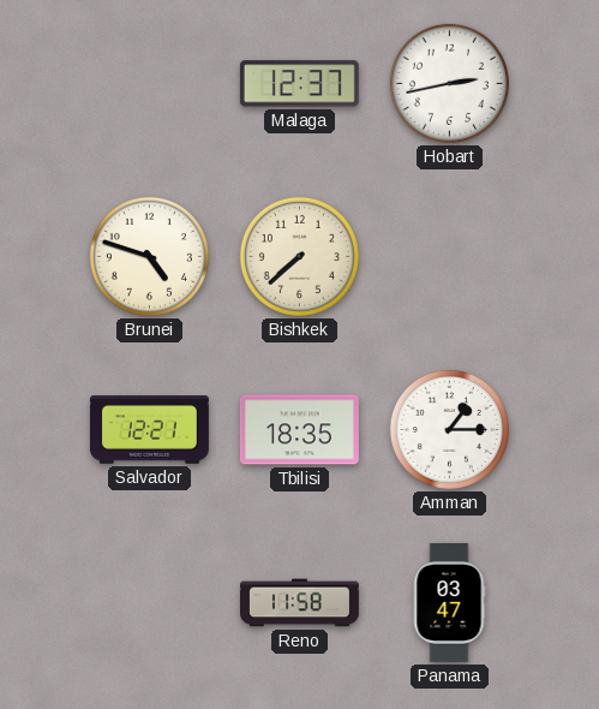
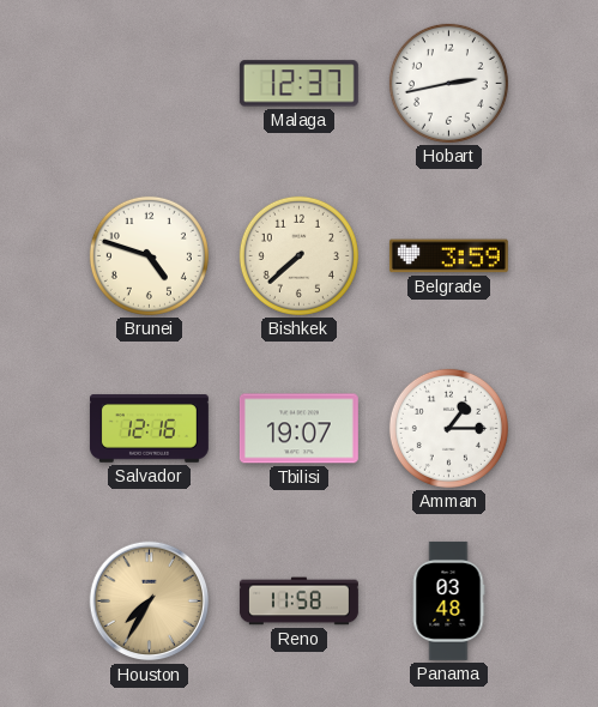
Belgrade: none -> 3:59
Salvador: 12:21 -> 12:16
Tbilisi: 18:35 -> 19:07
Houston: none -> 7:35
Panama: 03:47 -> 03:48
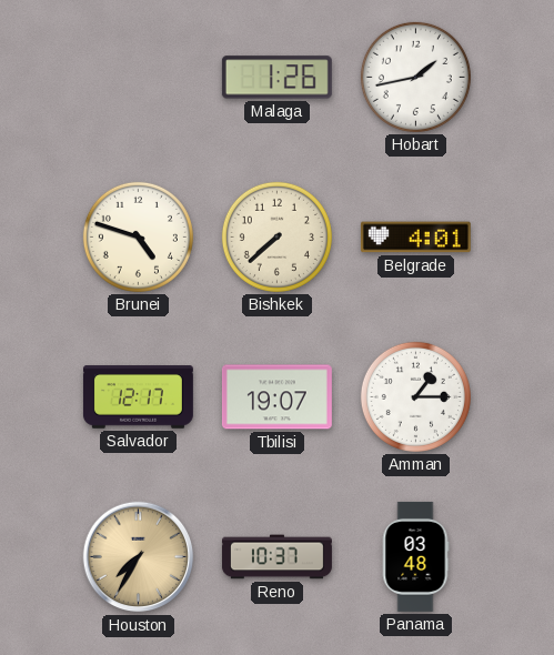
Malaga: 12:37 -> 1:26
Hobart: 2:43 -> 1:43
Belgrade: 3:59 -> 4:01
Salvador: 12:16 -> 12:17
Reno: 11:58 -> 10:37
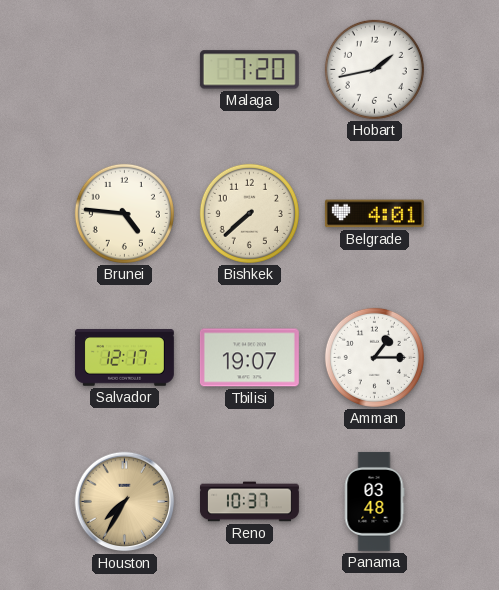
Malaga: 1:26 -> 7:20
Brunei: 4:48 -> 4:46
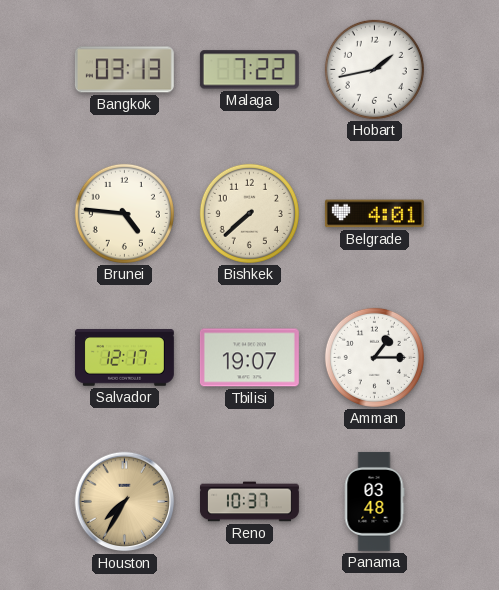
Bangkok: none -> 03:13
Malaga: 7:20 -> 7:22
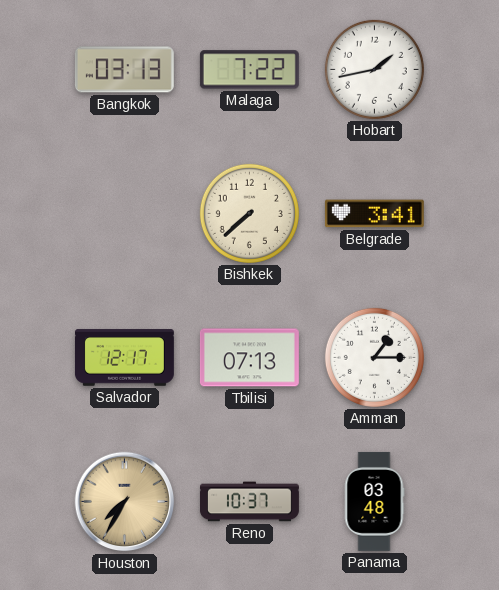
Brunei: 4:46 -> none
Belgrade: 4:01 -> 3:41
Tbilisi: 19:07 -> 07:13
